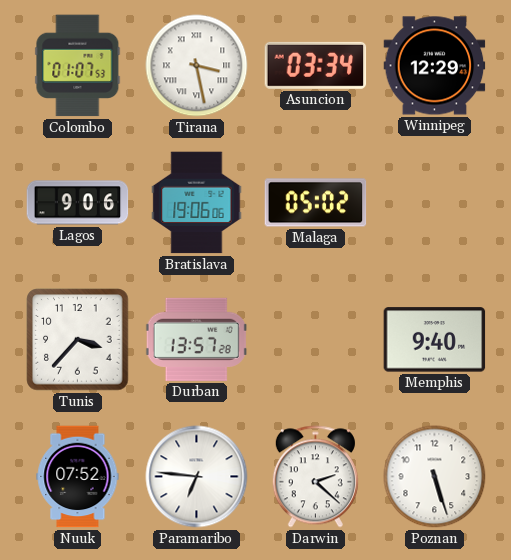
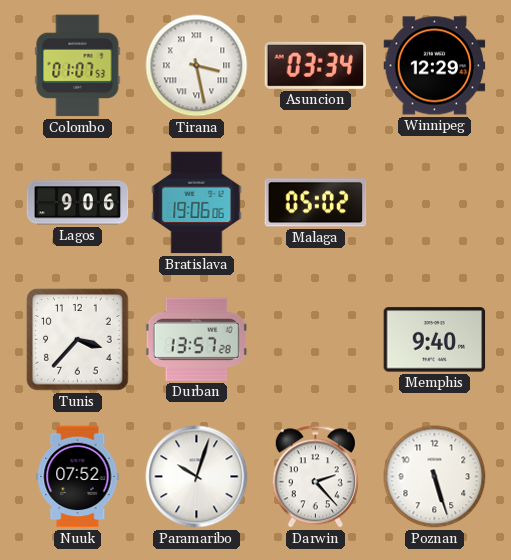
Paramaribo: 6:46 -> 10:03
Darwin: 2:22 -> 2:23
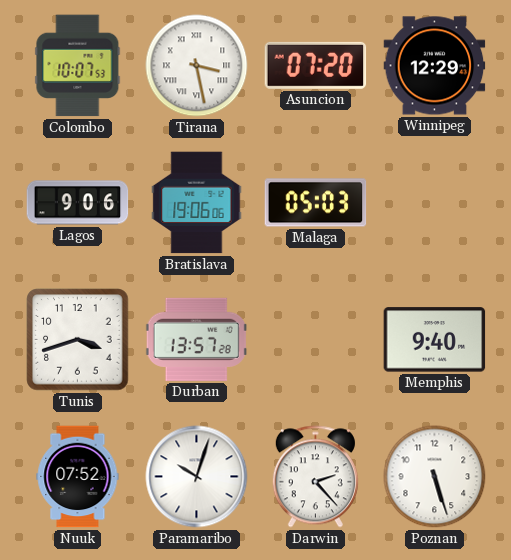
Colombo: 01:07 -> 10:07
Asuncion: 03:34 -> 07:20
Malaga: 05:02 -> 05:03
Tunis: 3:37 -> 3:42
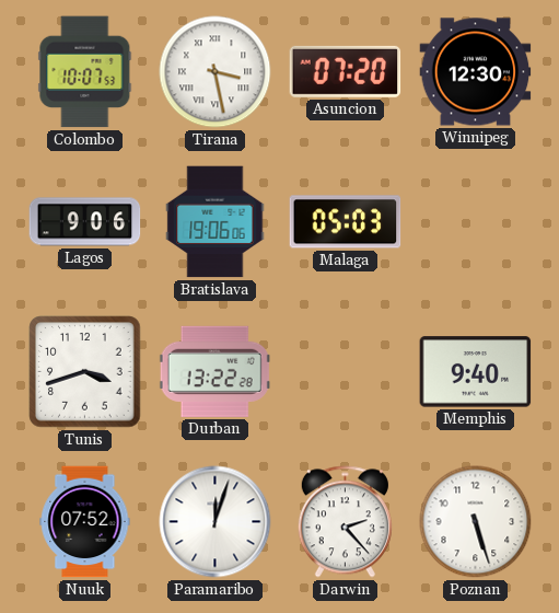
Winnipeg: 12:29 -> 12:30
Durban: 13:57 -> 13:22
Paramaribo: 10:03 -> 12:03
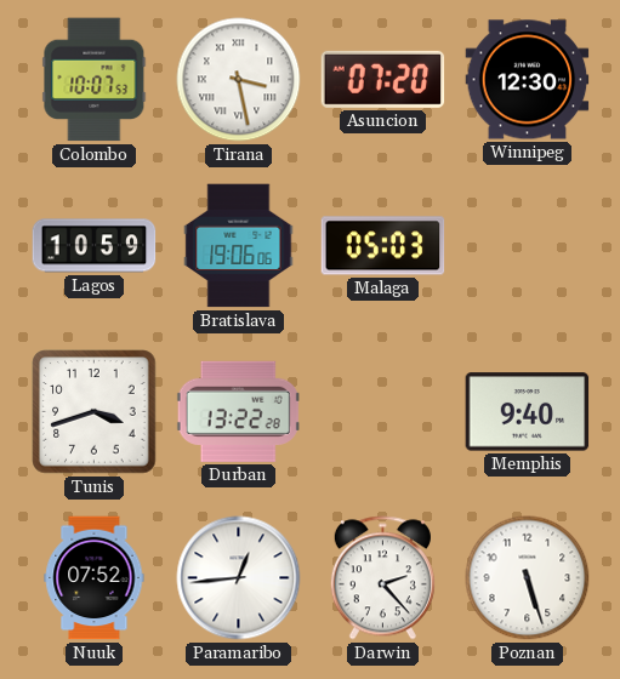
Lagos: 9:06 -> 10:59
Paramaribo: 12:03 -> 12:44
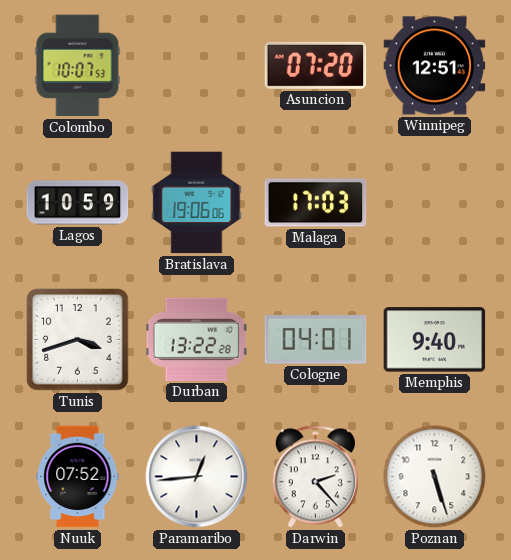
Tirana: 3:28 -> none
Winnipeg: 12:30 -> 12:51
Malaga: 05:03 -> 17:03
Cologne: none -> 04:01
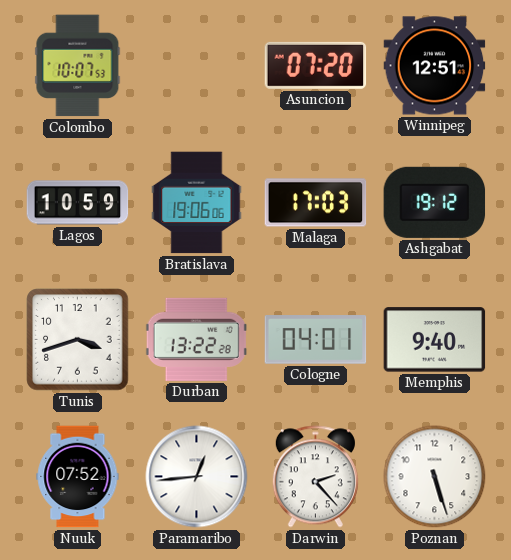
Ashgabat: none -> 19:12
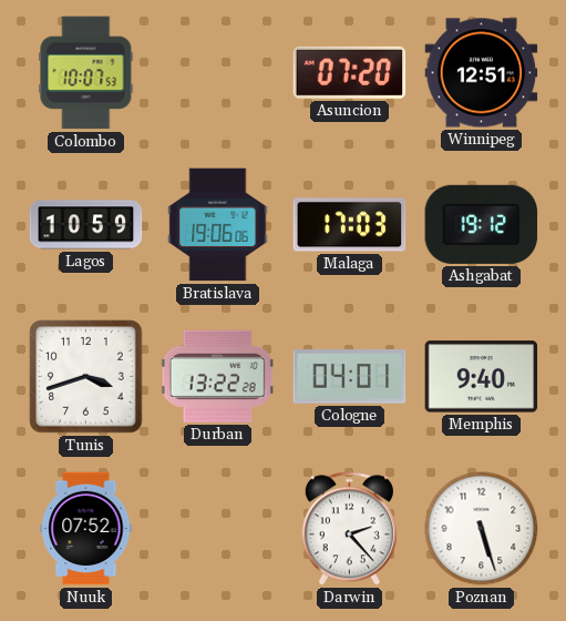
Paramaribo: 12:44 -> none
